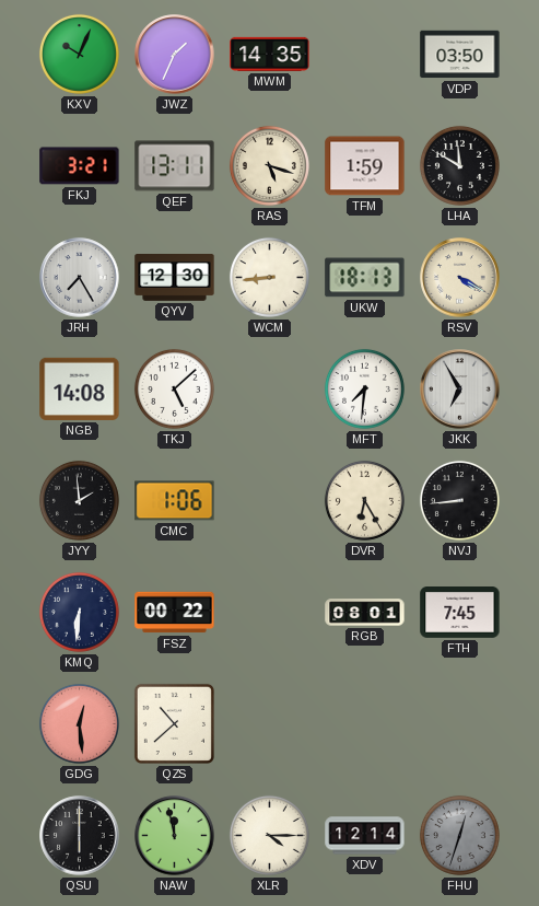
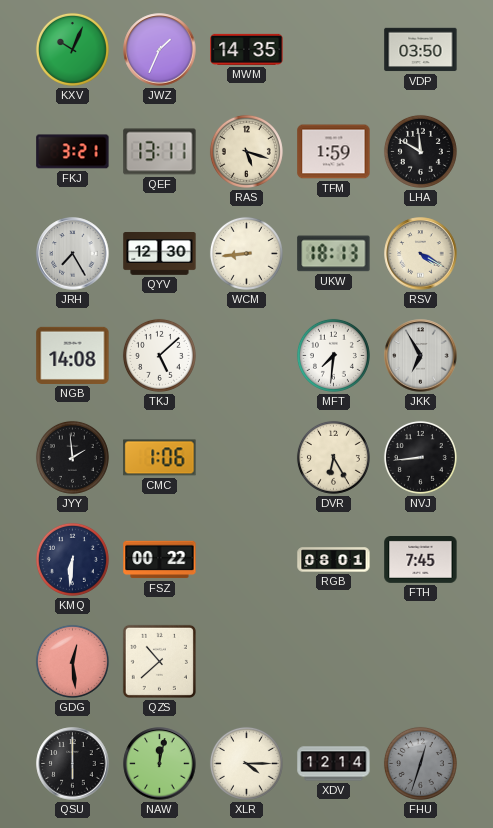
NAW: 11:58 -> 12:02
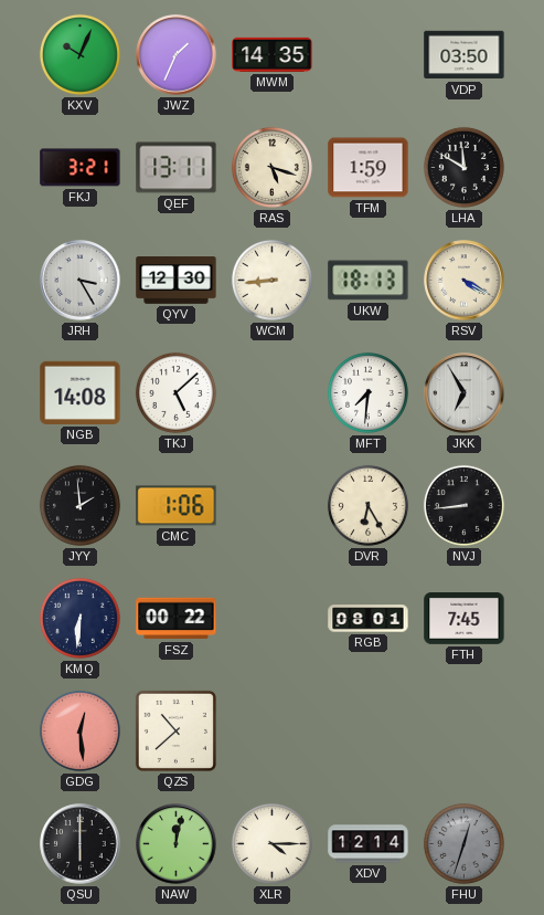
JRH: 7:25 -> 3:25
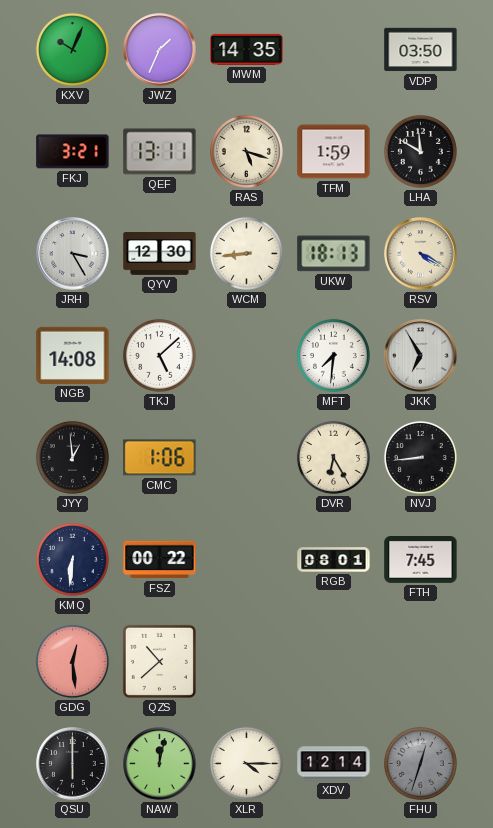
JYY: 1:59 -> 12:59
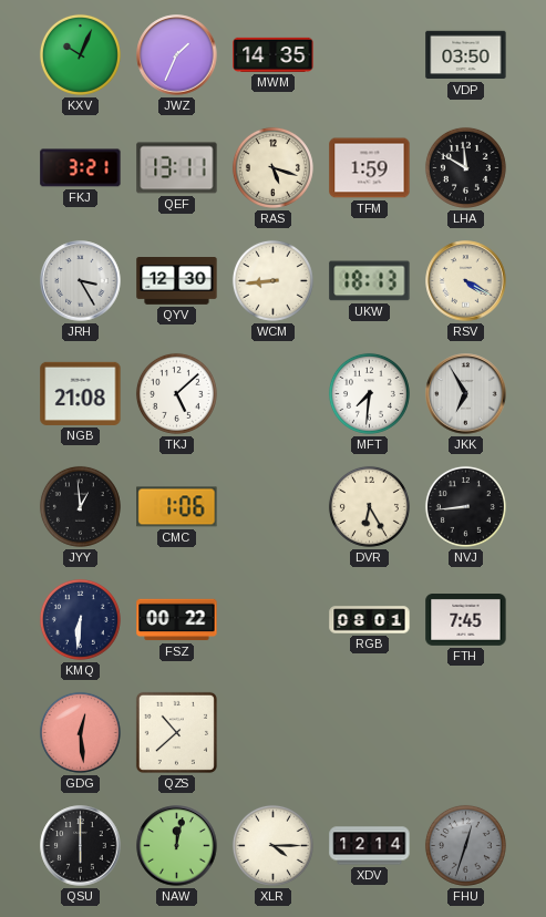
NGB: 14:08 -> 21:08
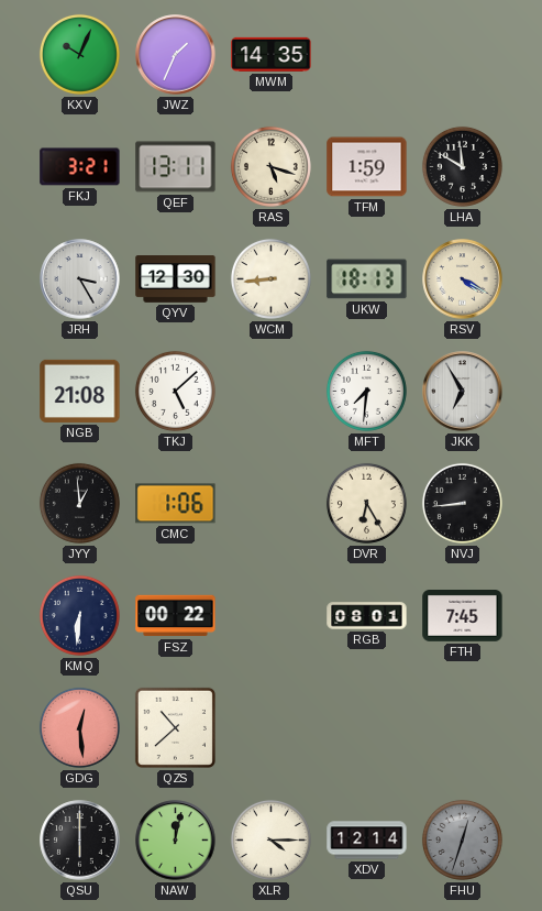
VDP: 03:50 -> none
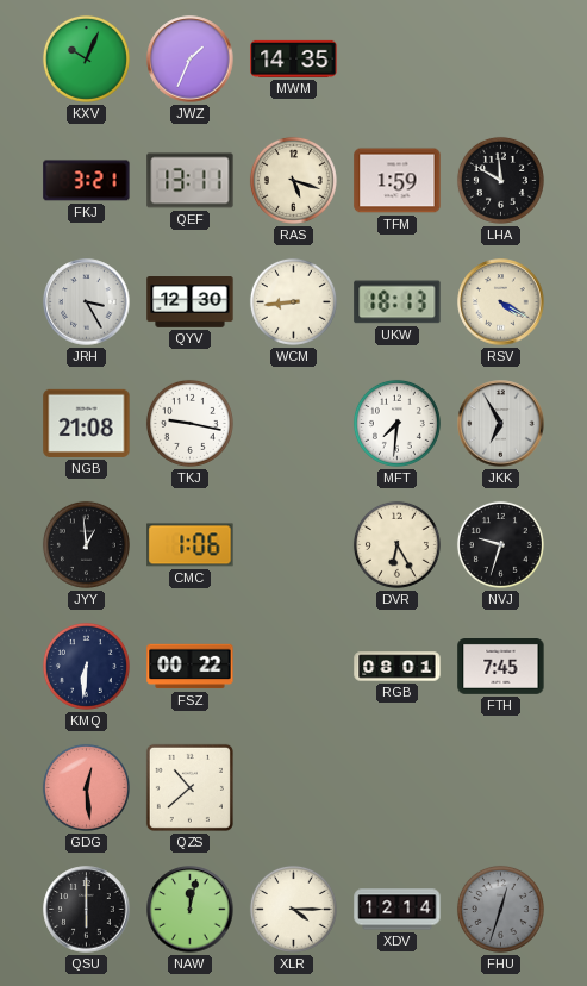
TKJ: 5:08 -> 9:17
NVJ: 8:44 -> 9:33
